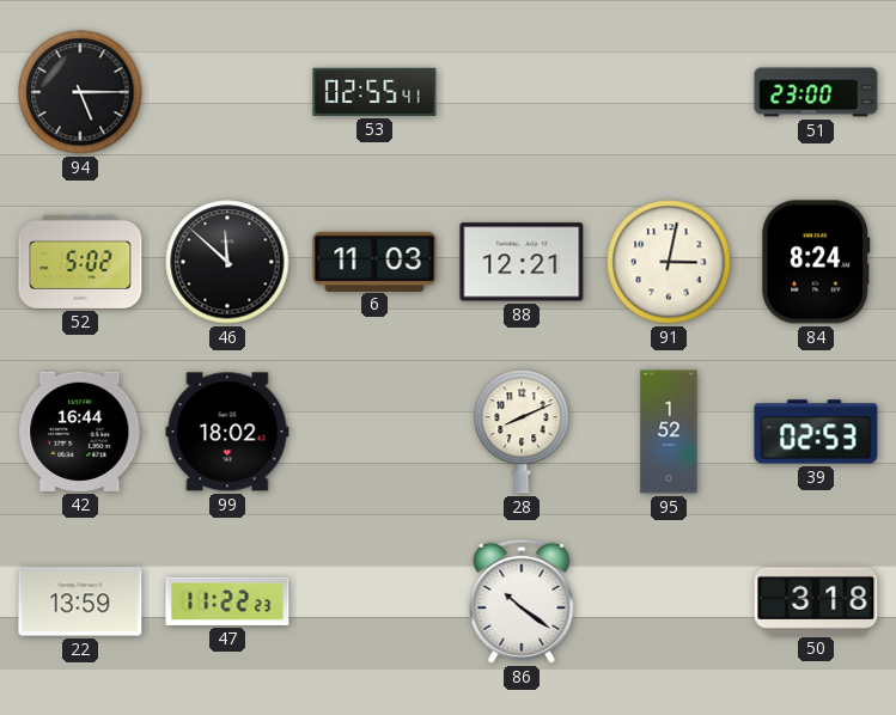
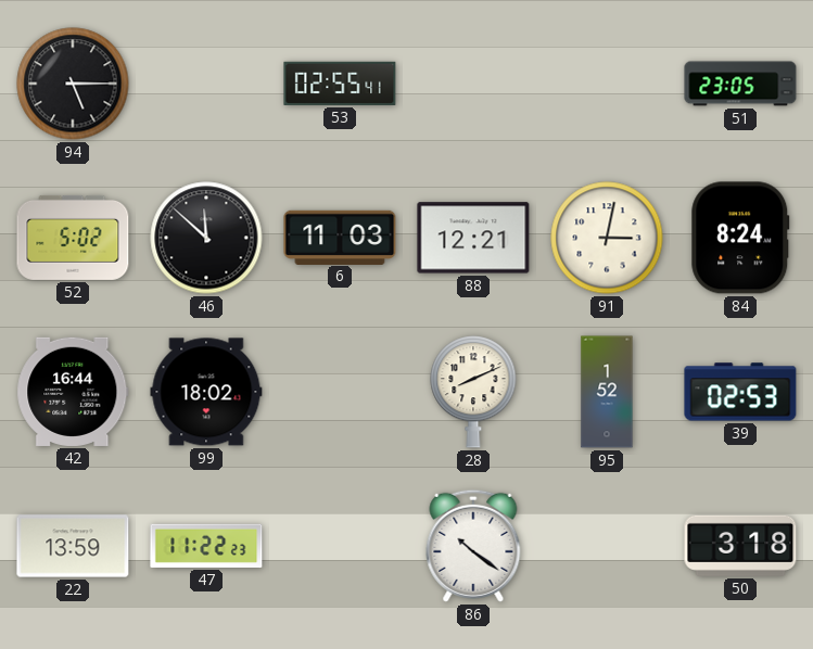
51: 23:00 -> 23:05
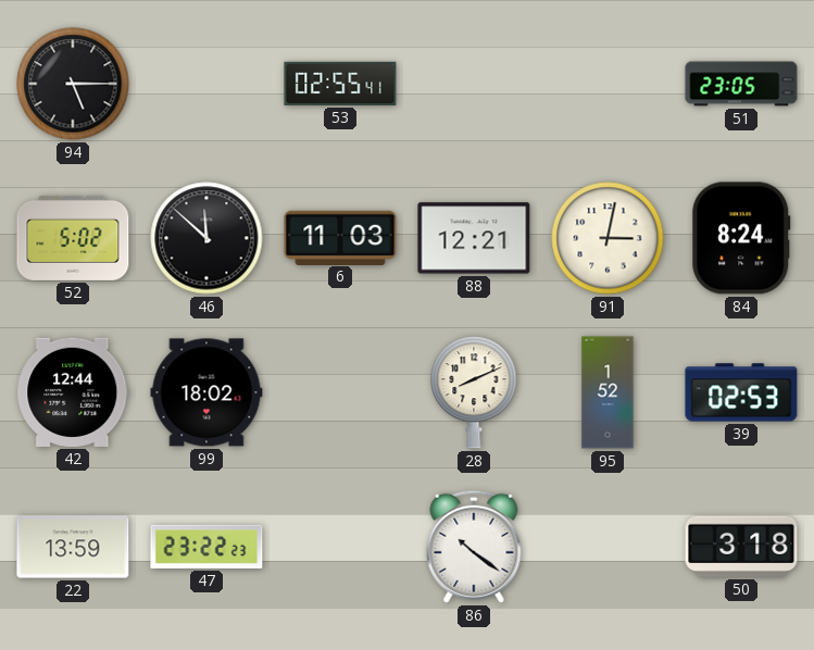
42: 16:44 -> 12:44
47: 11:22 -> 23:22
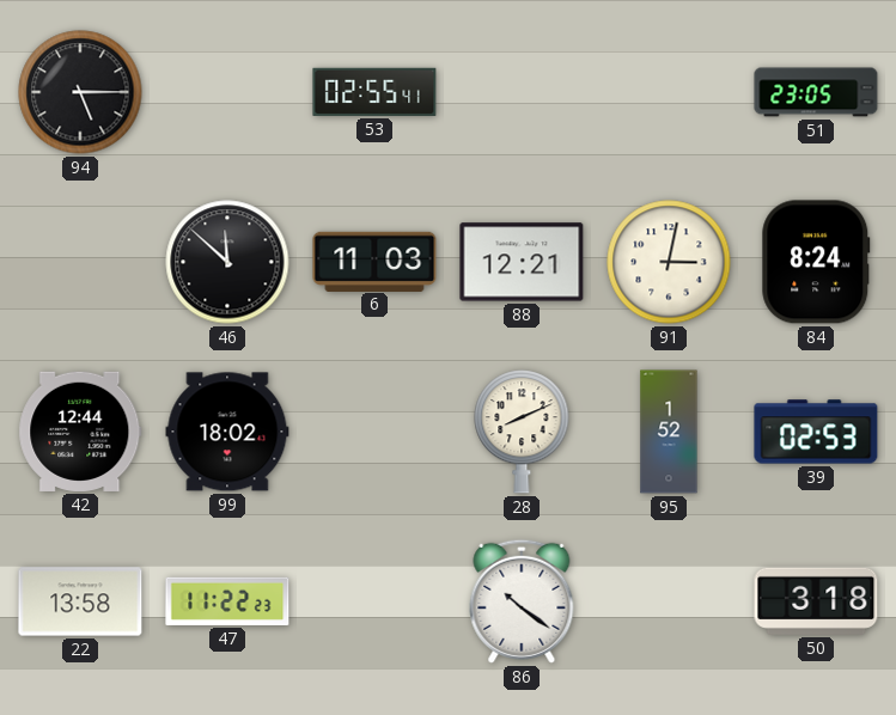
52: 5:02 -> none
22: 13:59 -> 13:58
47: 23:22 -> 11:22
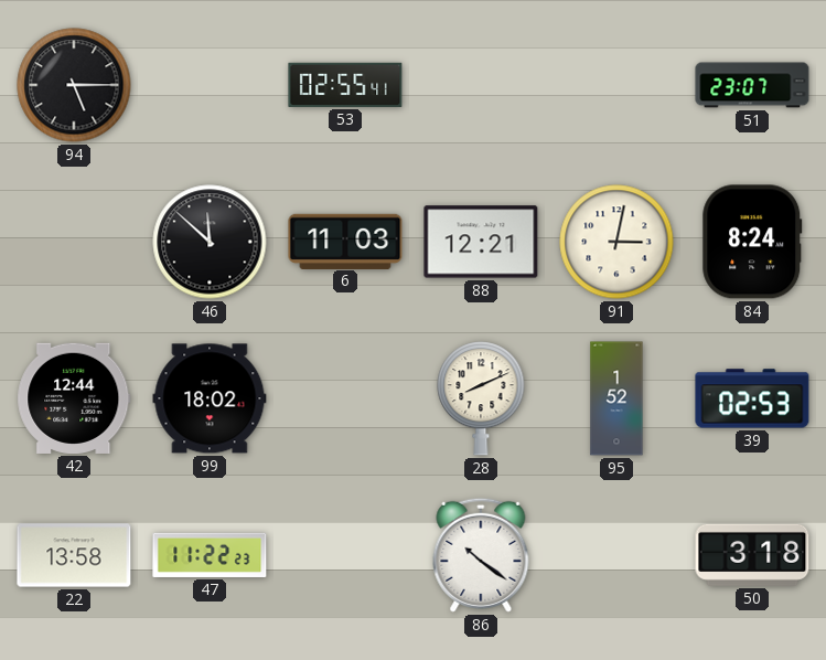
51: 23:05 -> 23:07
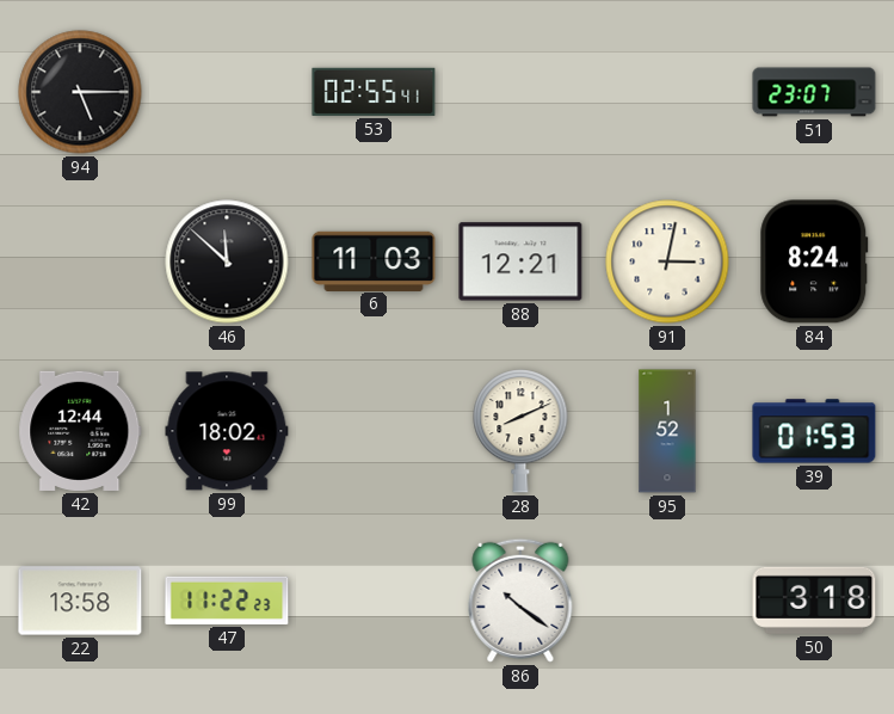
39: 02:53 -> 01:53
